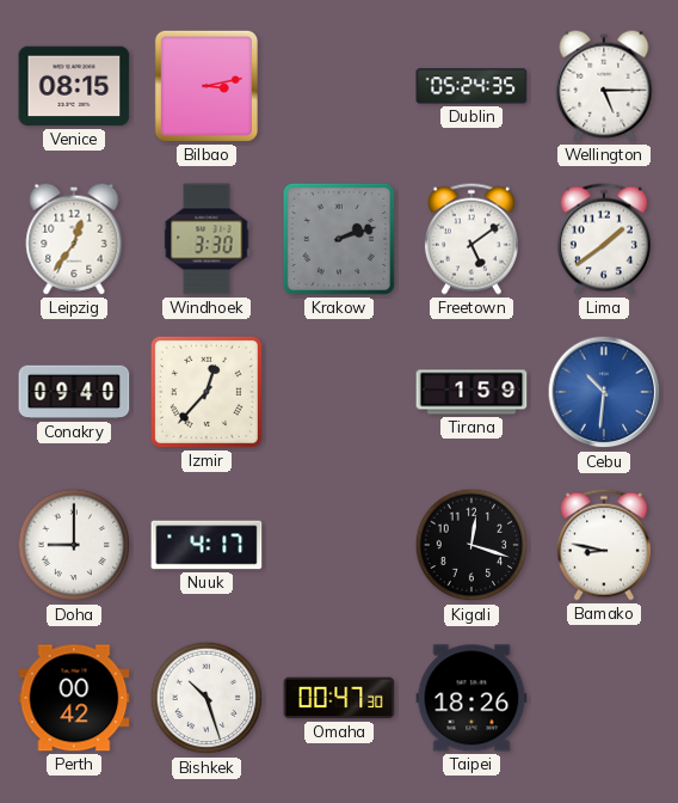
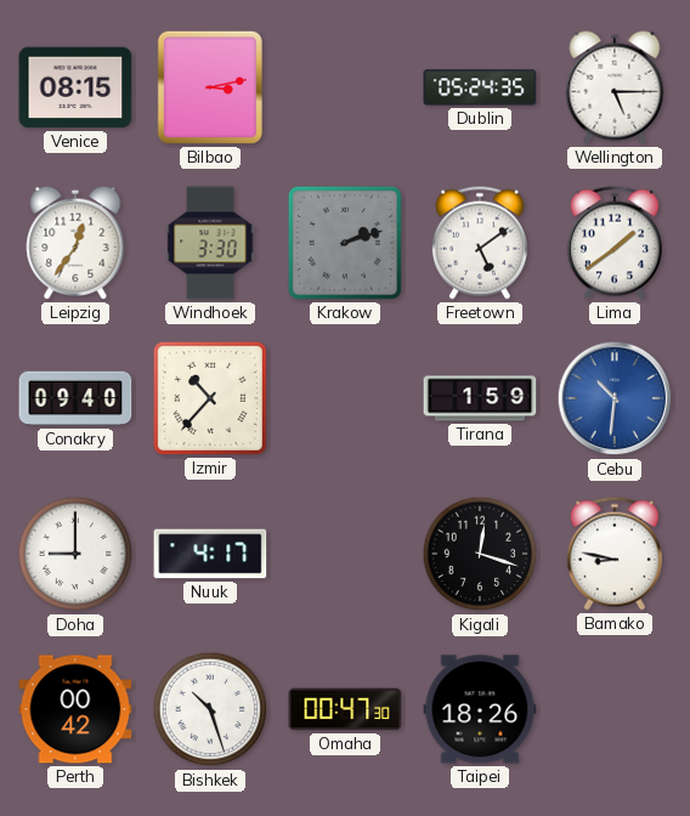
Izmir: 12:37 -> 10:37
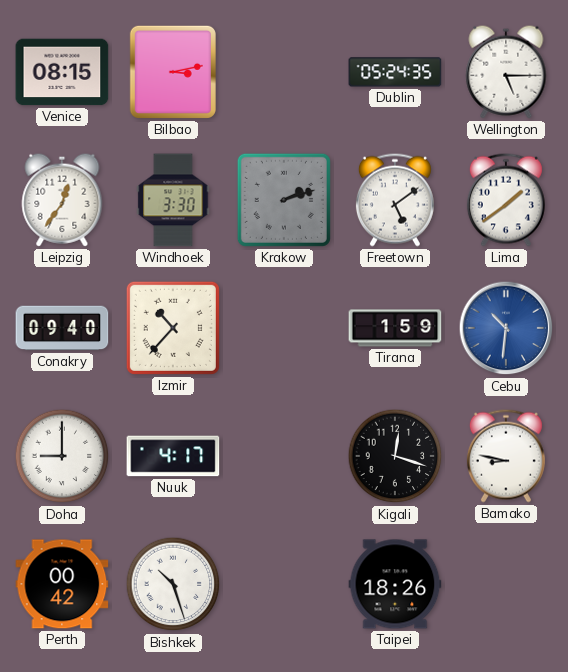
Omaha: 00:47 -> none
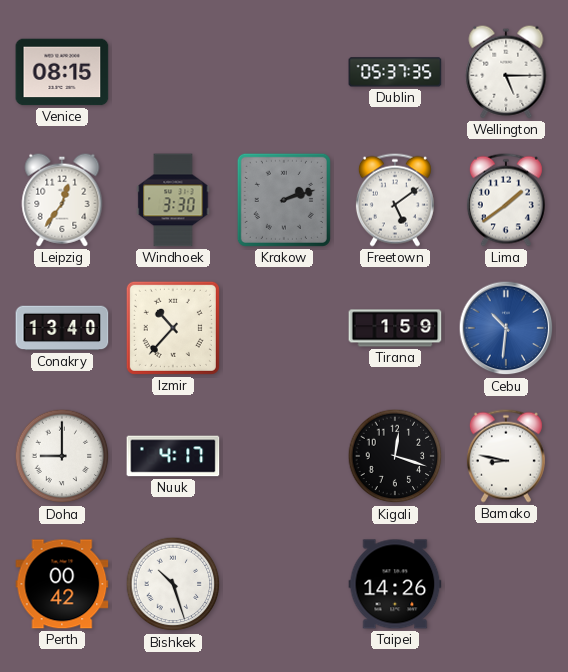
Bilbao: 3:13 -> none
Dublin: 05:24 -> 05:37
Conakry: 09:40 -> 13:40
Taipei: 18:26 -> 14:26
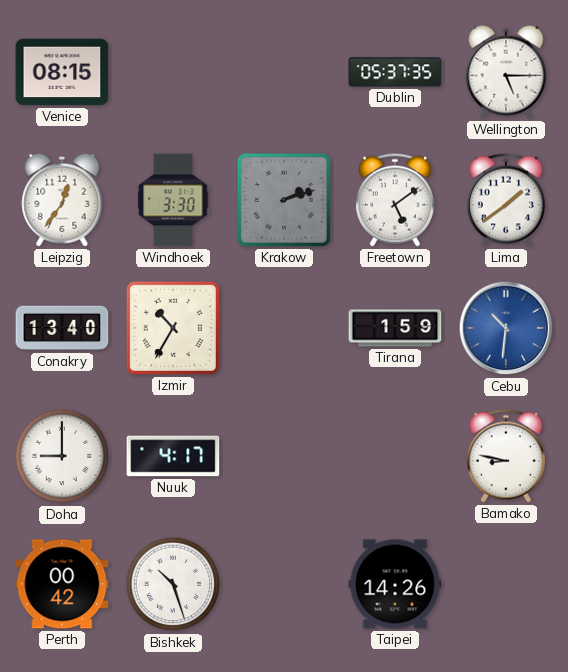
Izmir: 10:37 -> 10:35
Kigali: 12:18 -> none
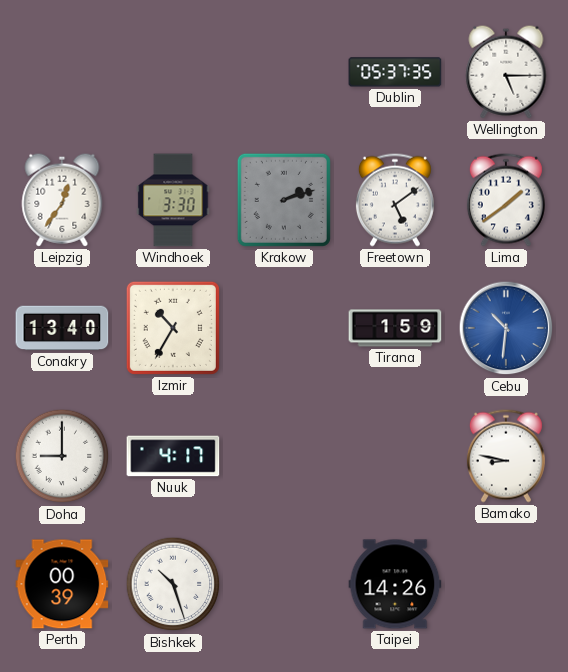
Venice: 08:15 -> none
Perth: 00:42 -> 00:39
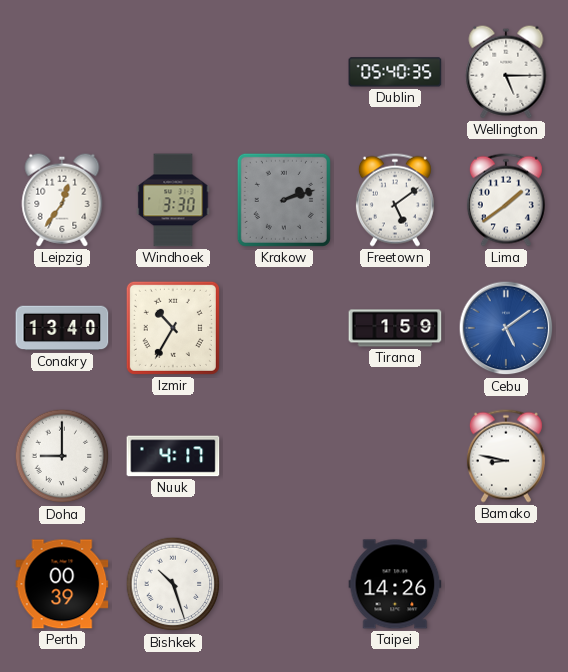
Dublin: 05:37 -> 05:40
Cebu: 10:31 -> 5:09
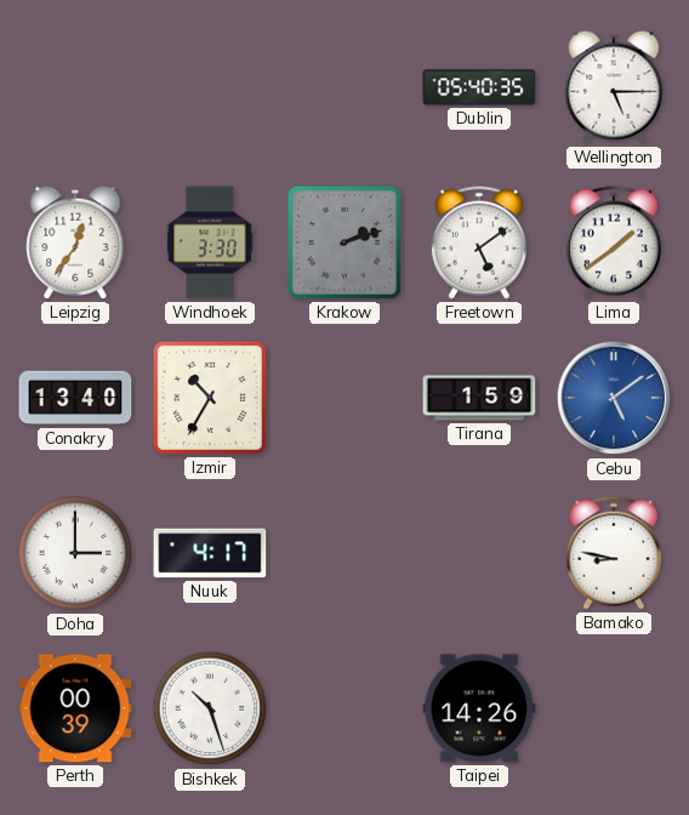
Doha: 9:00 -> 3:00
